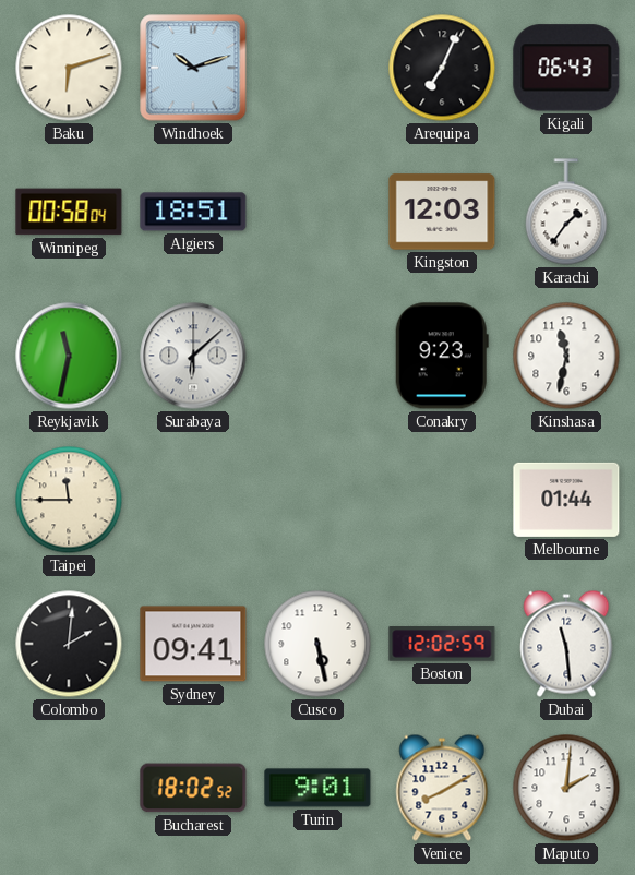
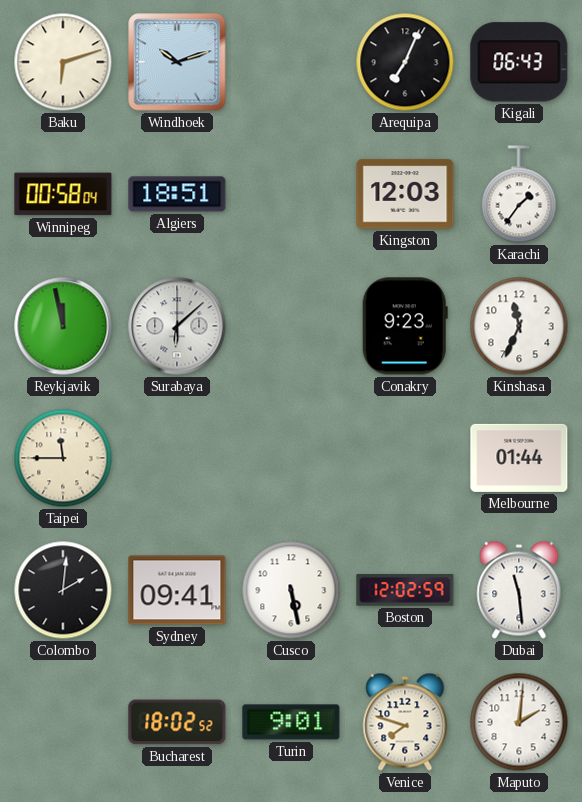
Reykjavik: 11:32 -> 11:58
Kinshasa: 11:32 -> 11:34
Venice: 8:10 -> 7:48
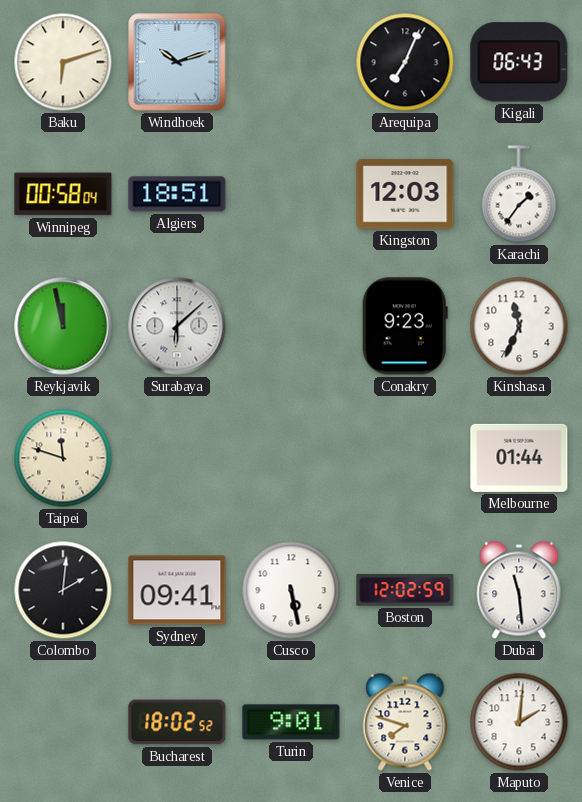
Taipei: 11:45 -> 11:48
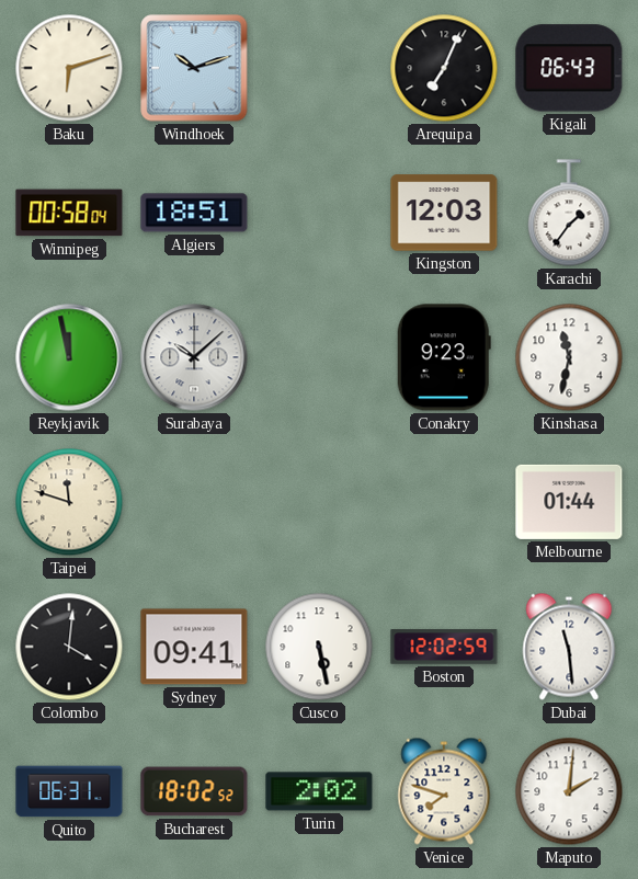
Surabaya: 6:08 -> 10:08
Kinshasa: 11:34 -> 11:32
Colombo: 2:01 -> 4:01
Quito: none -> 06:31
Turin: 9:01 -> 2:02
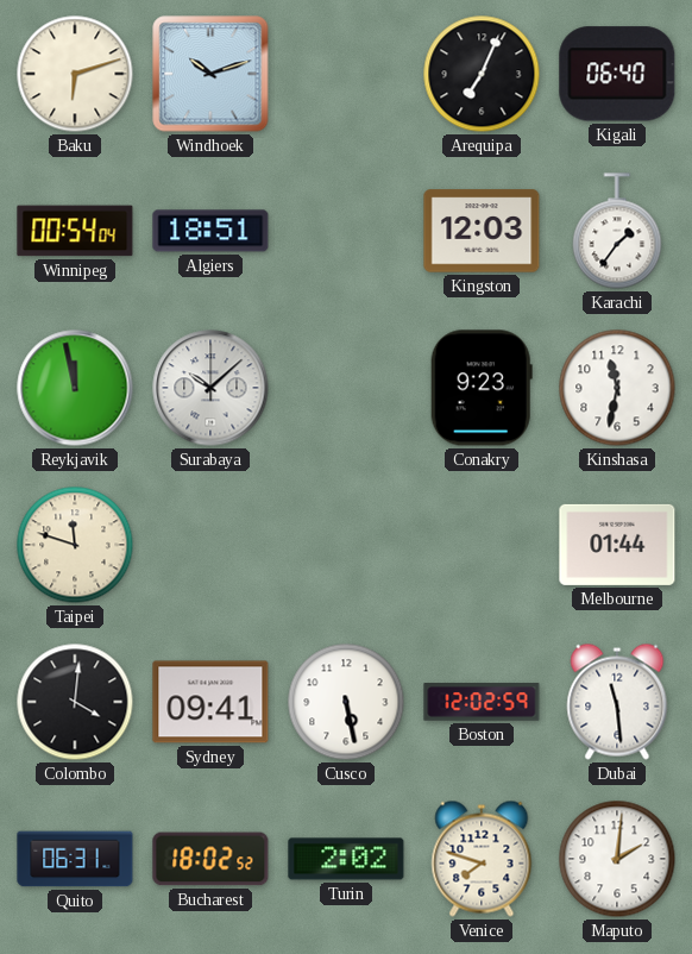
Kigali: 06:43 -> 06:40
Winnipeg: 00:58 -> 00:54
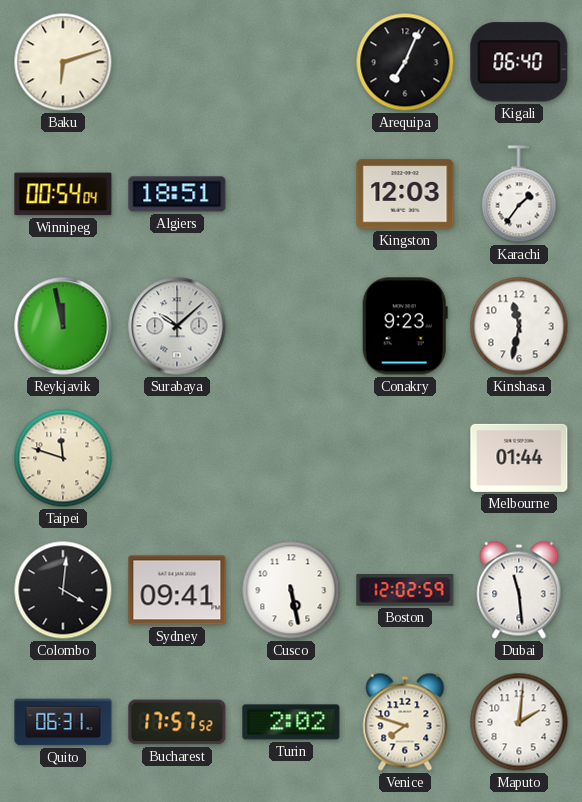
Windhoek: 10:12 -> none
Bucharest: 18:02 -> 17:57
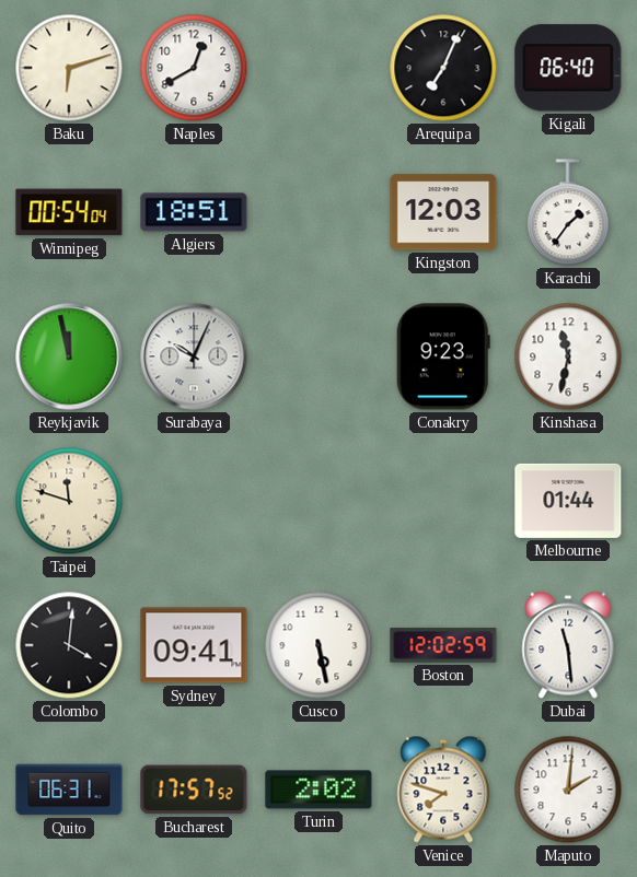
Naples: none -> 12:40
Surabaya: 10:08 -> 10:04
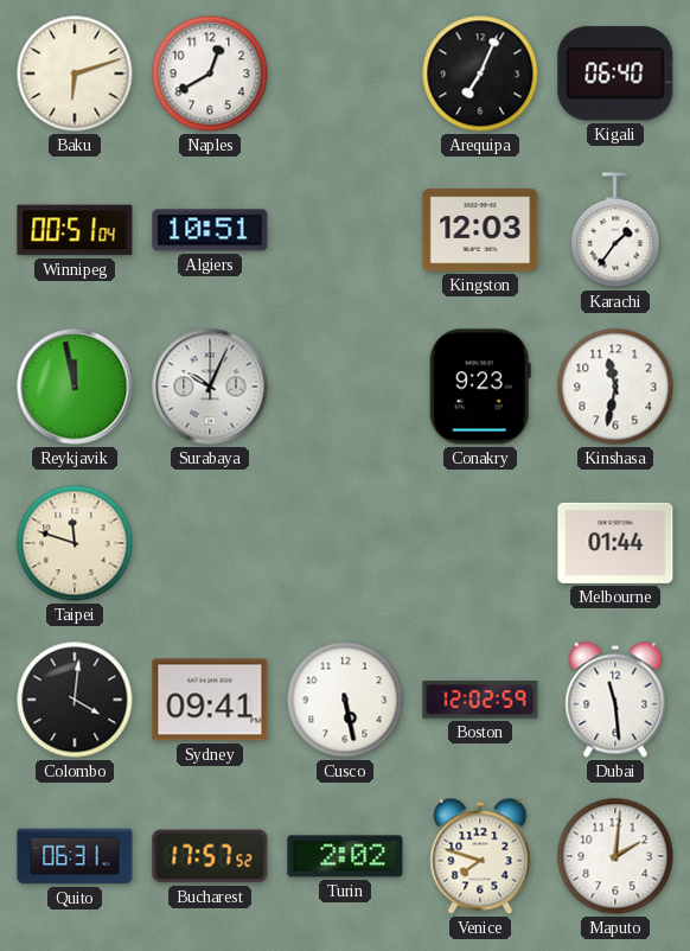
Winnipeg: 00:54 -> 00:51
Algiers: 18:51 -> 10:51
